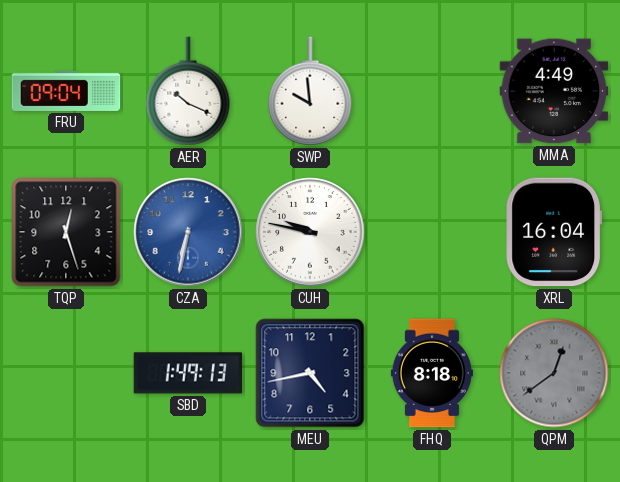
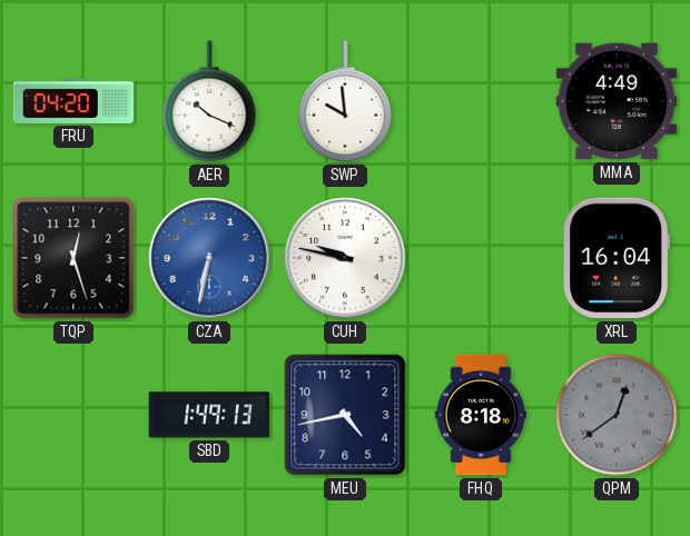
FRU: 09:04 -> 04:20
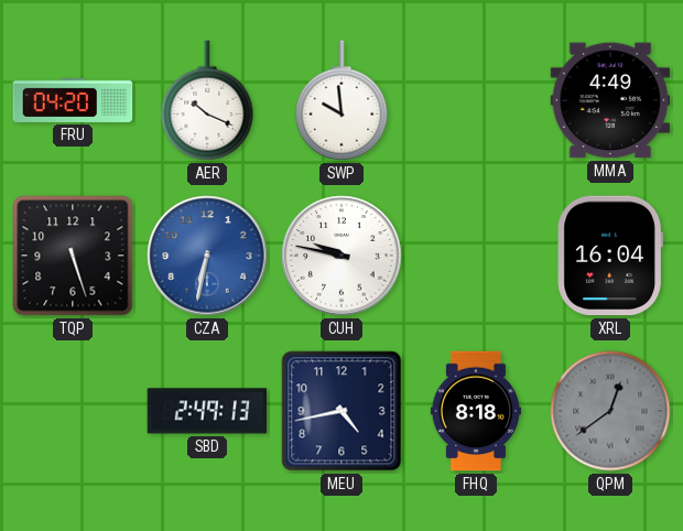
TQP: 12:27 -> 5:27
SBD: 1:49 -> 2:49
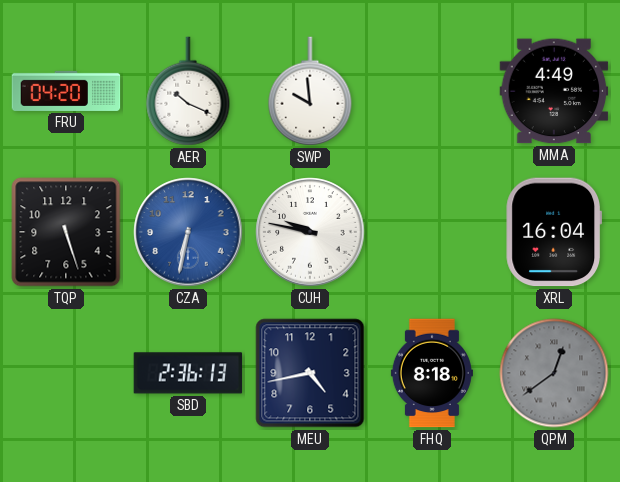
SBD: 2:49 -> 2:36
